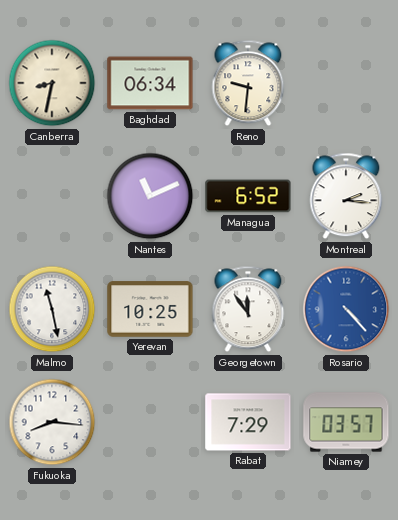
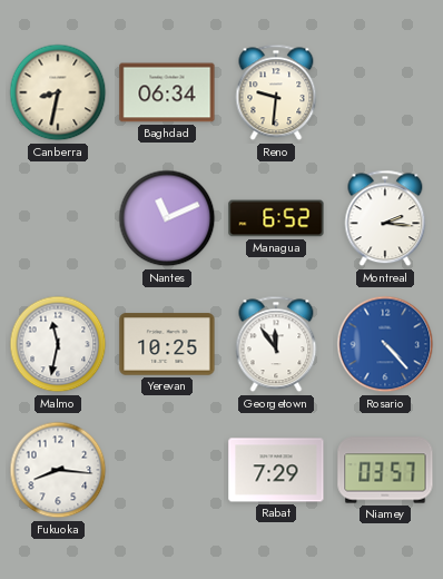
Malmo: 11:28 -> 11:32
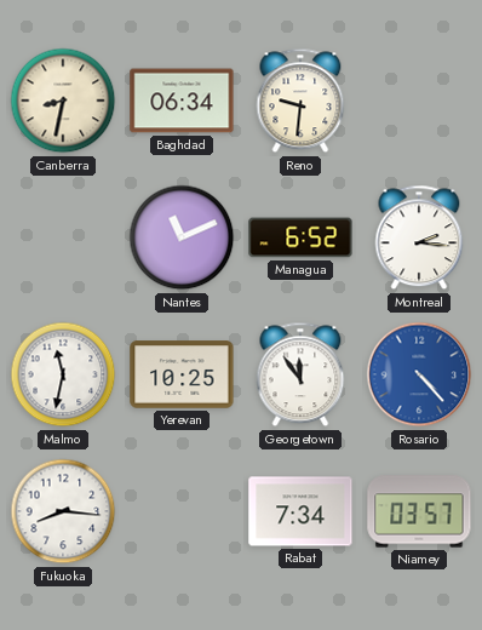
Rabat: 7:29 -> 7:34
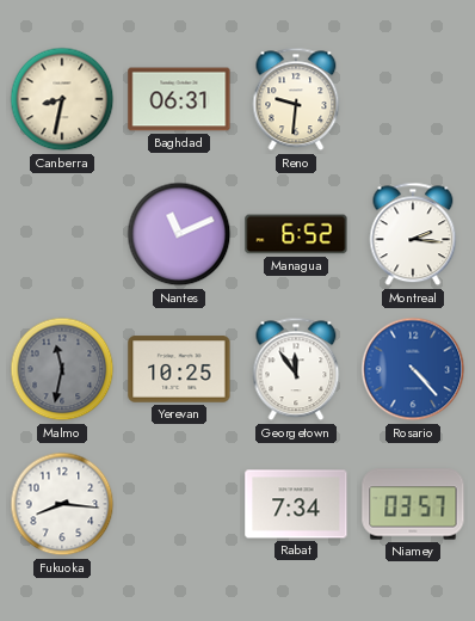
Baghdad: 06:34 -> 06:31
Malmo dial: white -> grey
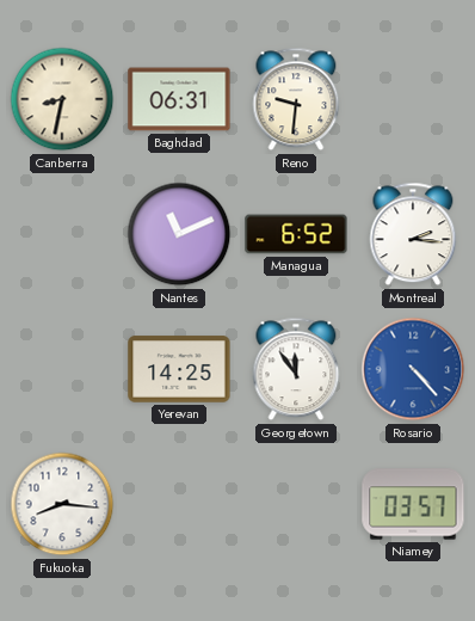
Malmo: 11:32 -> none
Yerevan: 10:25 -> 14:25
Rabat: 7:34 -> none
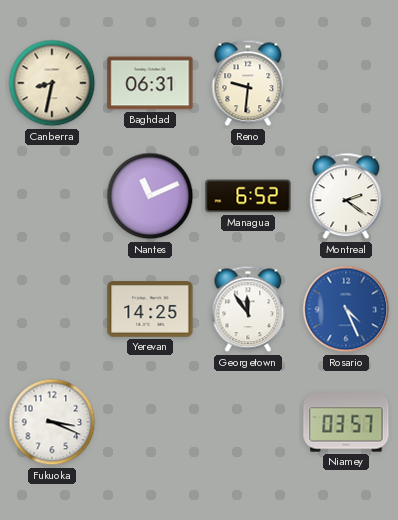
Montreal: 2:16 -> 2:21
Rosario: 4:23 -> 4:26
Fukuoka: 8:16 -> 3:19
